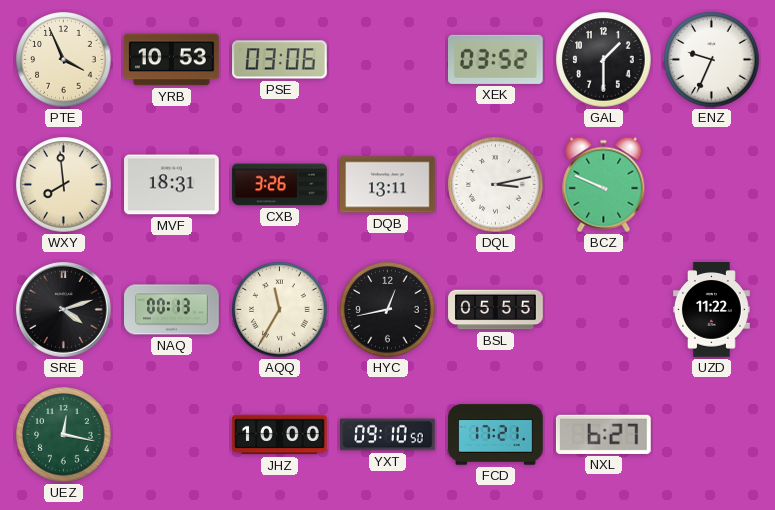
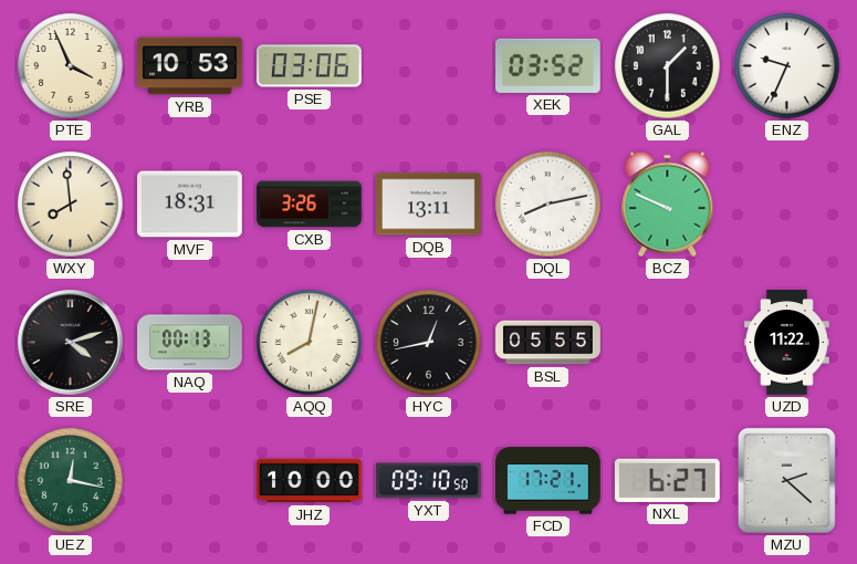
DQL: 3:13 -> 8:13
AQQ: 11:35 -> 8:02
MZU: none -> 2:22
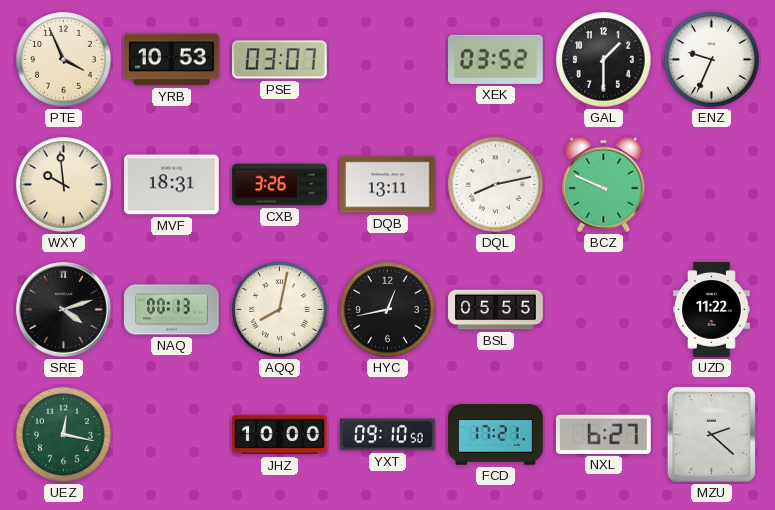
PSE: 03:06 -> 03:07
WXY: 7:59 -> 9:59
